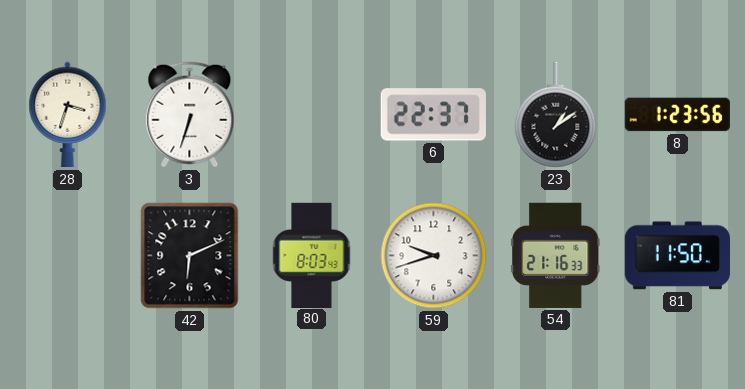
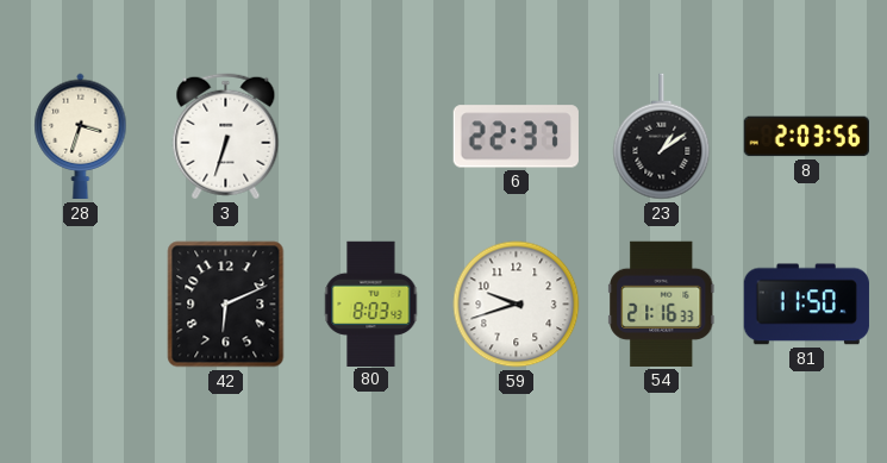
8: 1:23 -> 2:03
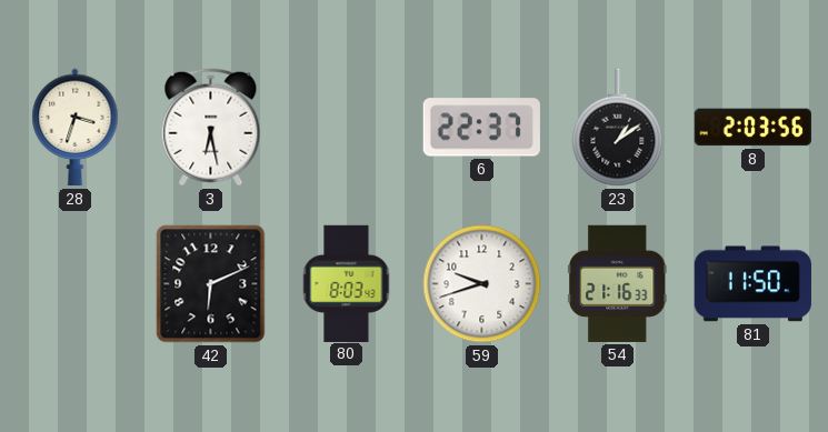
3: 6:33 -> 6:28
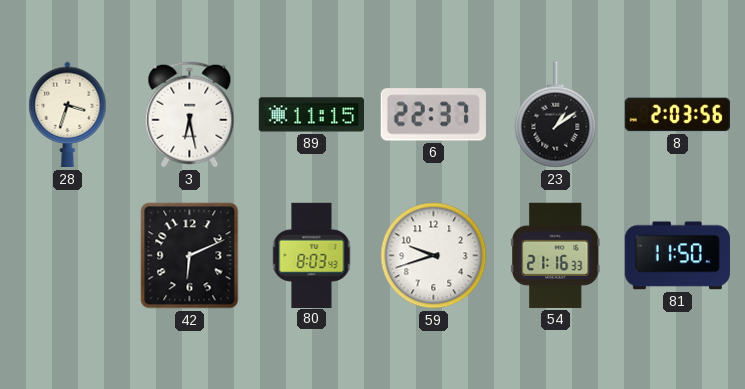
89: none -> 11:15
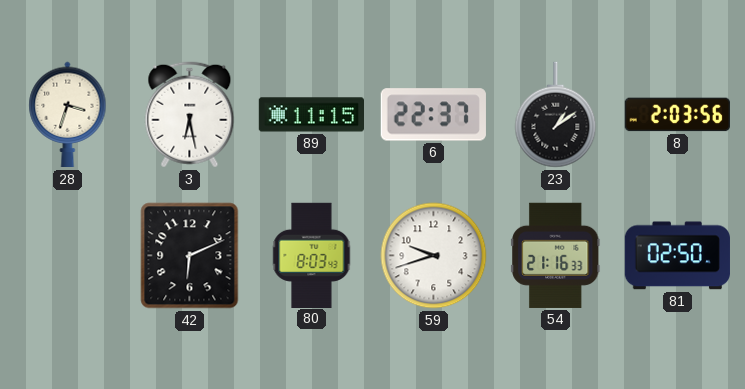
81: 11:50 -> 02:50
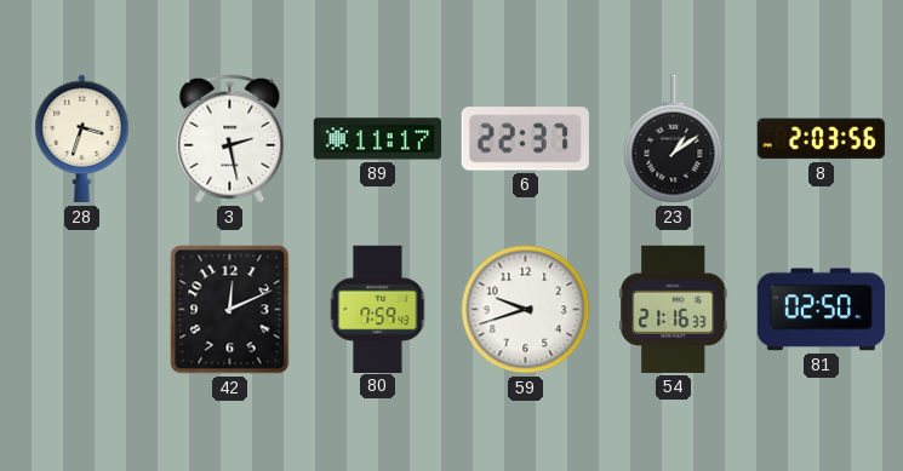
3: 6:28 -> 2:28
89: 11:15 -> 11:17
42: 6:11 -> 12:11
80: 8:03 -> 7:59
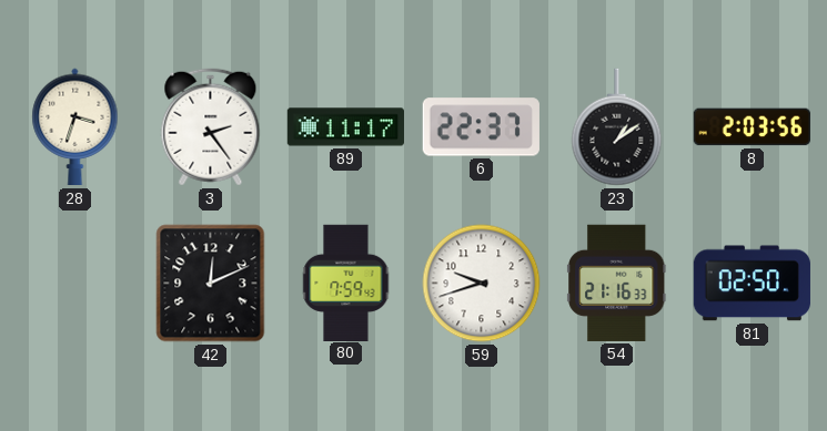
3: 2:28 -> 2:24
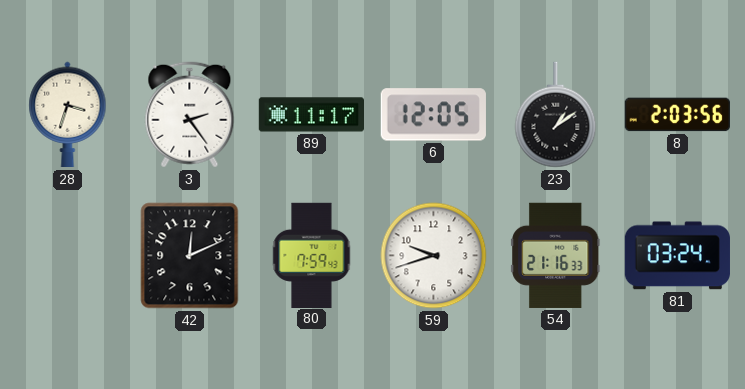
6: 22:37 -> 12:05
81: 02:50 -> 03:24
